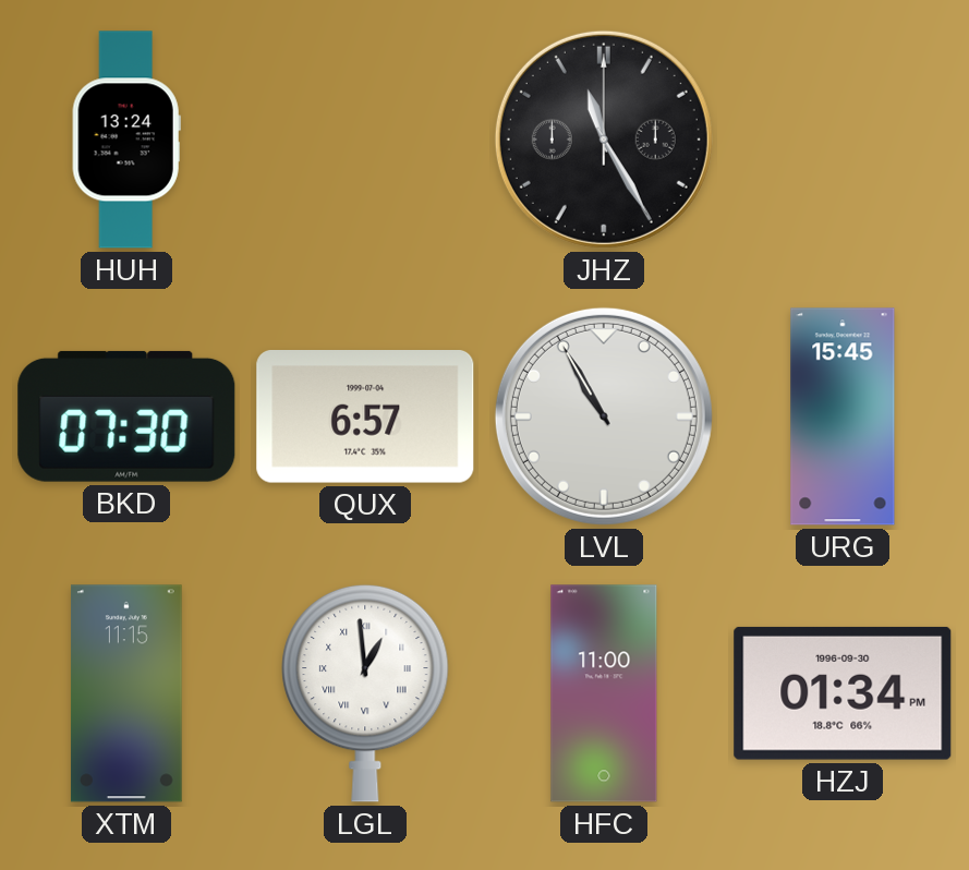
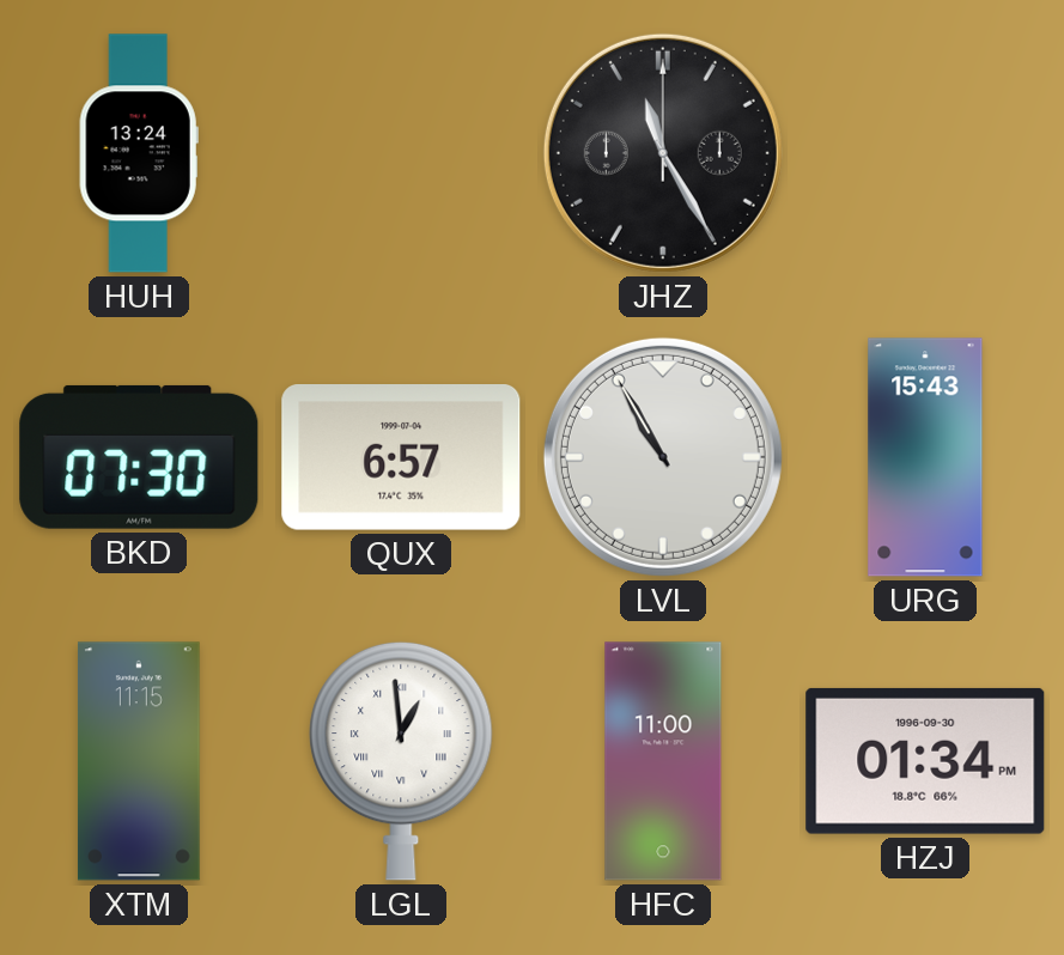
URG: 15:45 -> 15:43
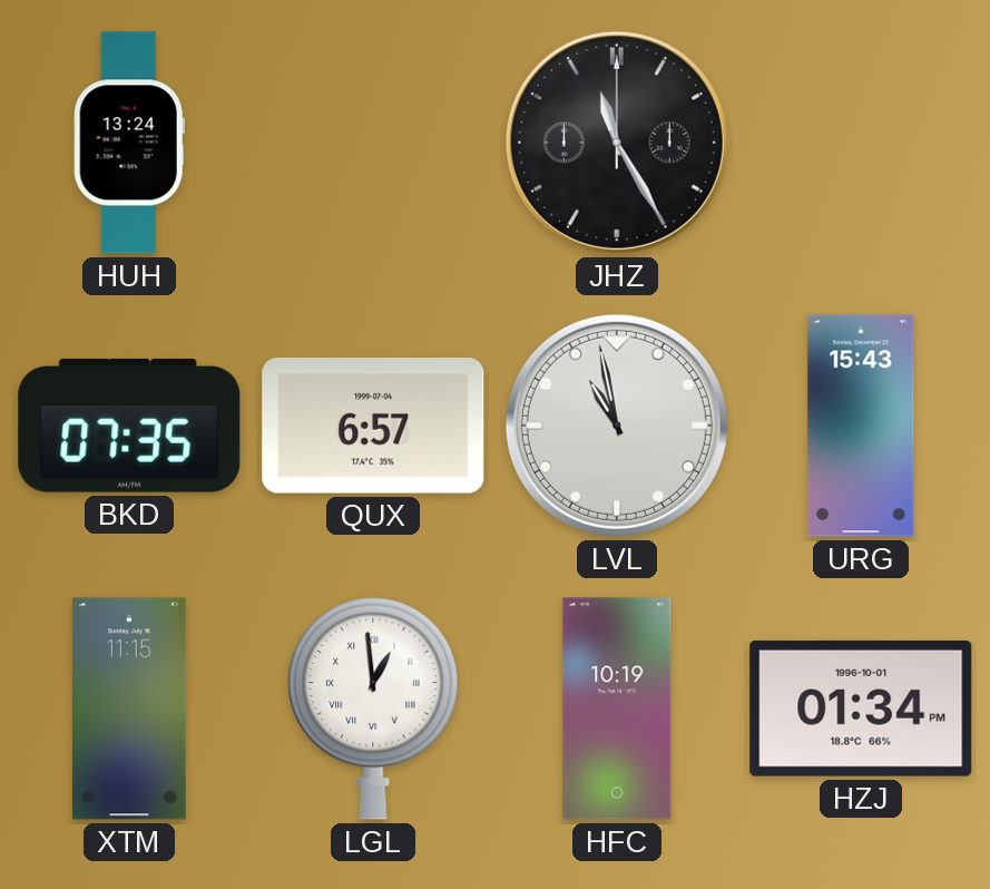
BKD: 07:30 -> 07:35
LVL: 10:55 -> 10:58
HFC: 11:00 -> 10:19
HZJ date: 1996-09-30 -> 1996-10-01
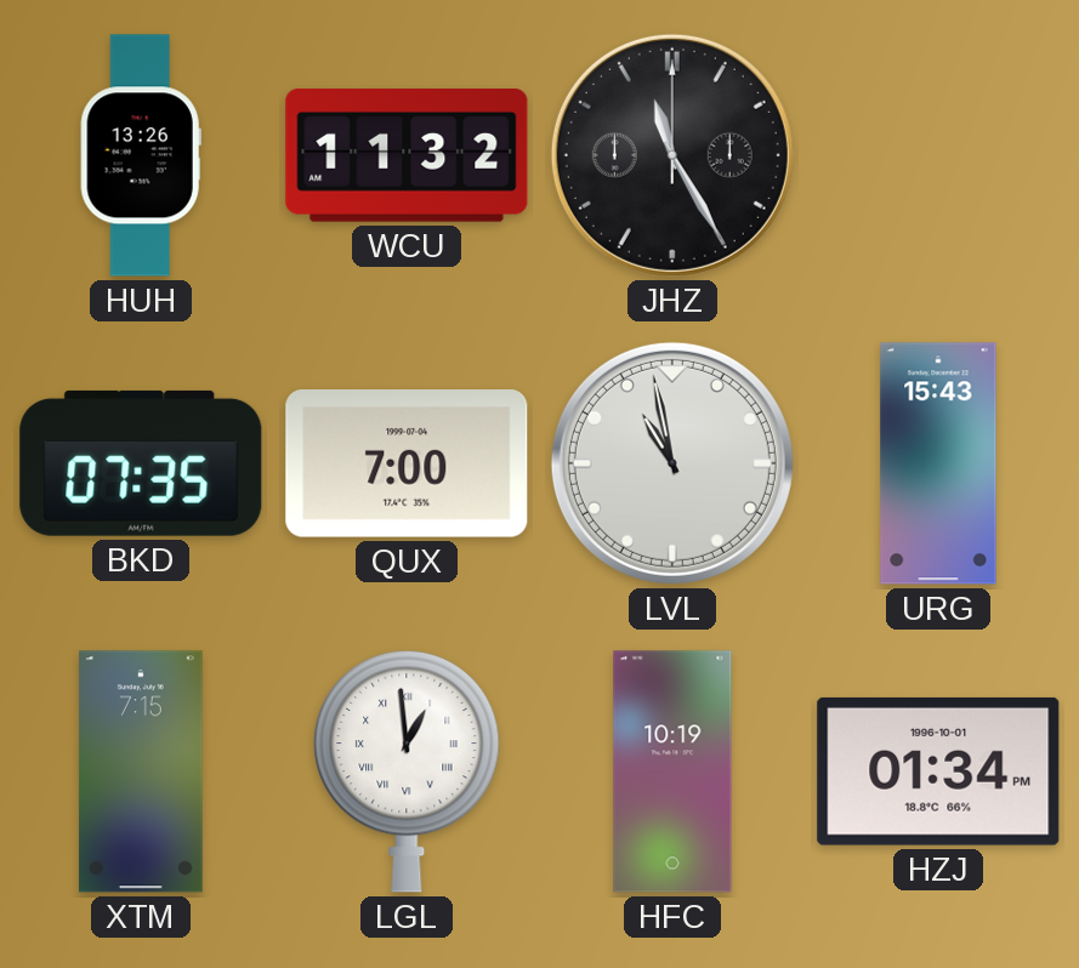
HUH: 13:24 -> 13:26
WCU: none -> 11:32
QUX: 6:57 -> 7:00
XTM: 11:15 -> 7:15
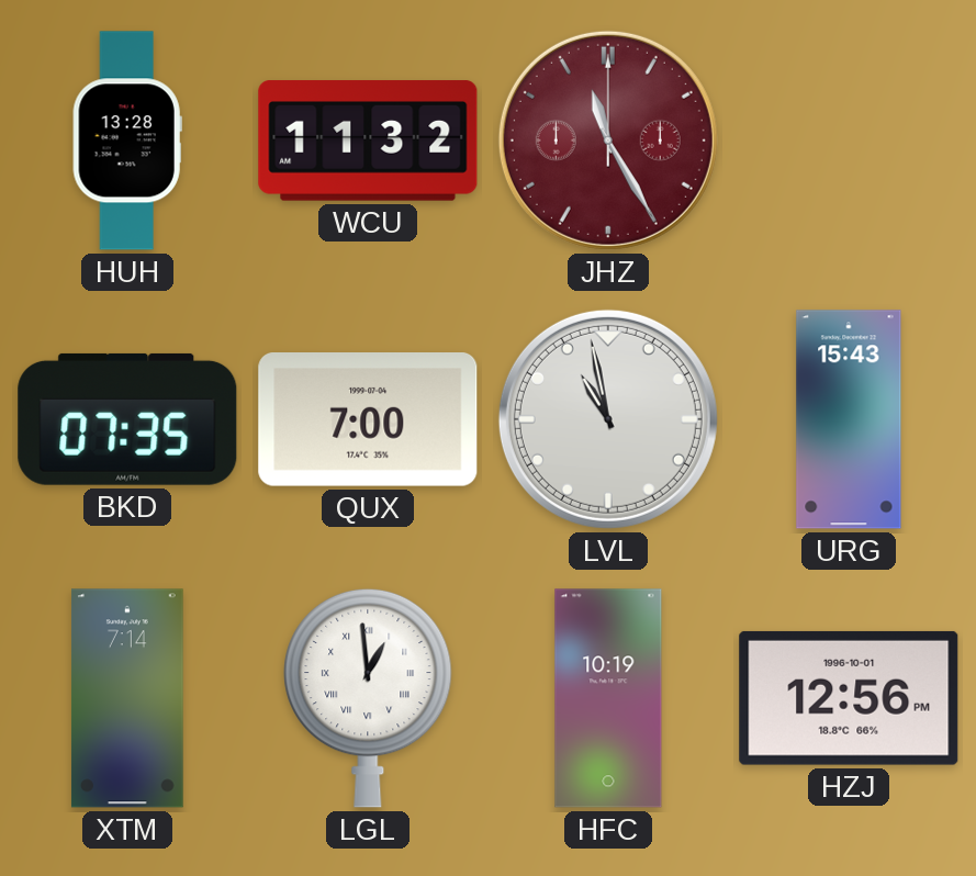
HUH: 13:26 -> 13:28
JHZ dial: black -> burgundy
XTM: 7:15 -> 7:14
HZJ: 01:34 -> 12:56
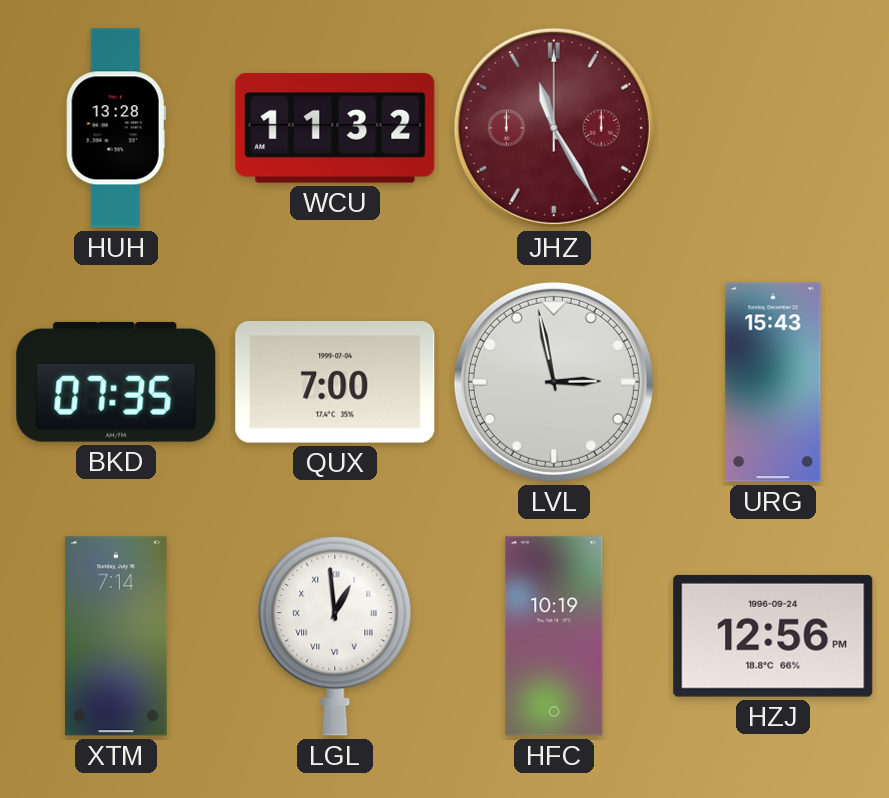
LVL: 10:58 -> 2:58
HZJ date: 1996-10-01 -> 1996-09-24
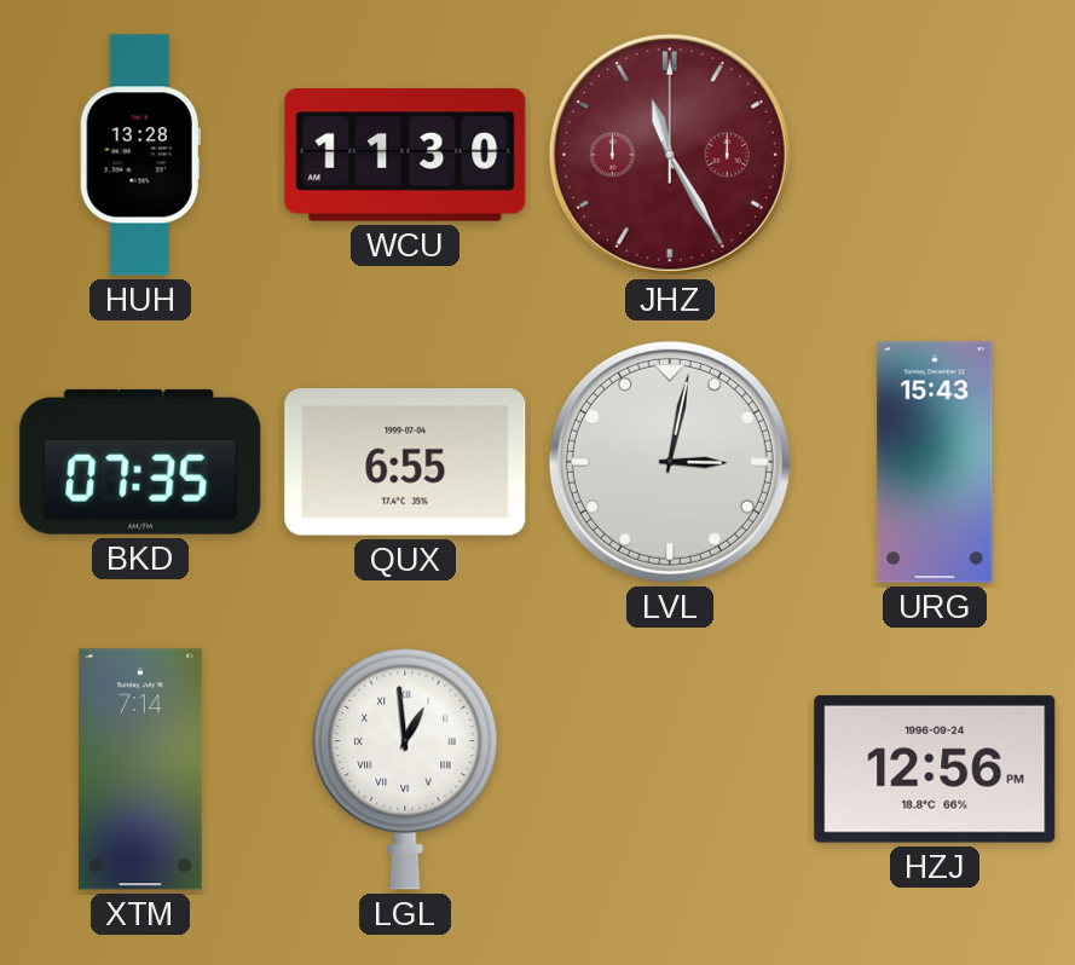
WCU: 11:32 -> 11:30
QUX: 7:00 -> 6:55
LVL: 2:58 -> 3:02
HFC: 10:19 -> none
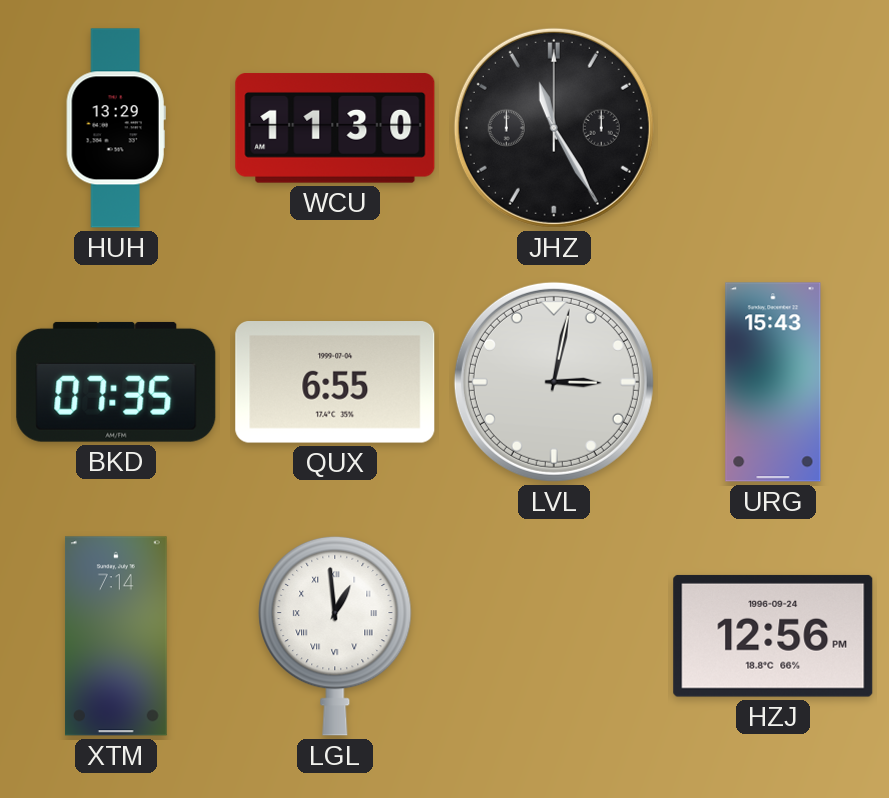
HUH: 13:28 -> 13:29
JHZ dial: burgundy -> black
